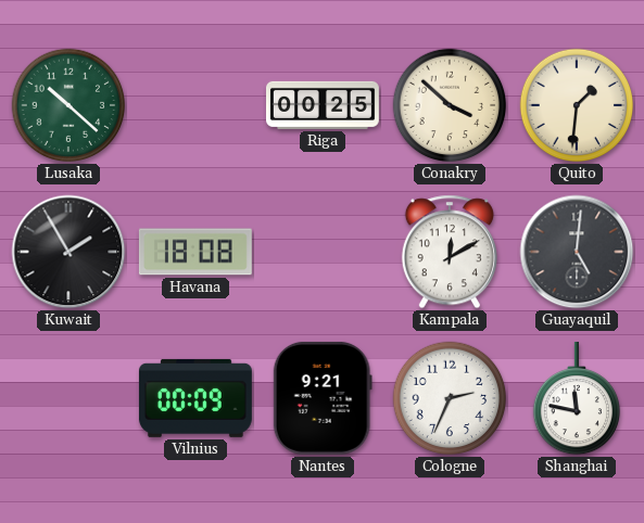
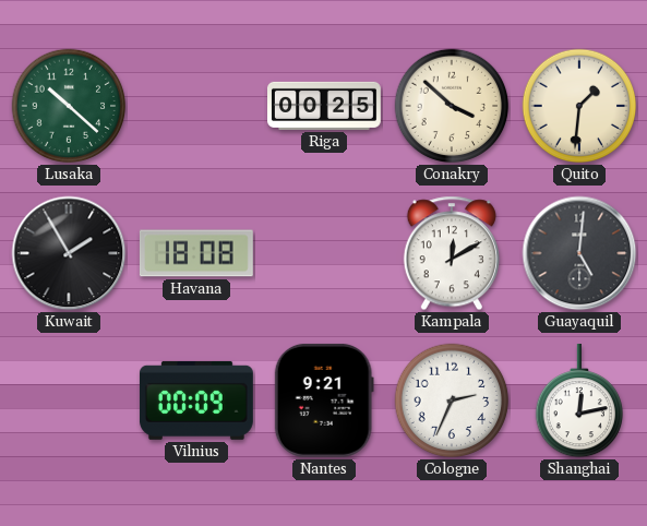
Shanghai: 11:47 -> 12:13
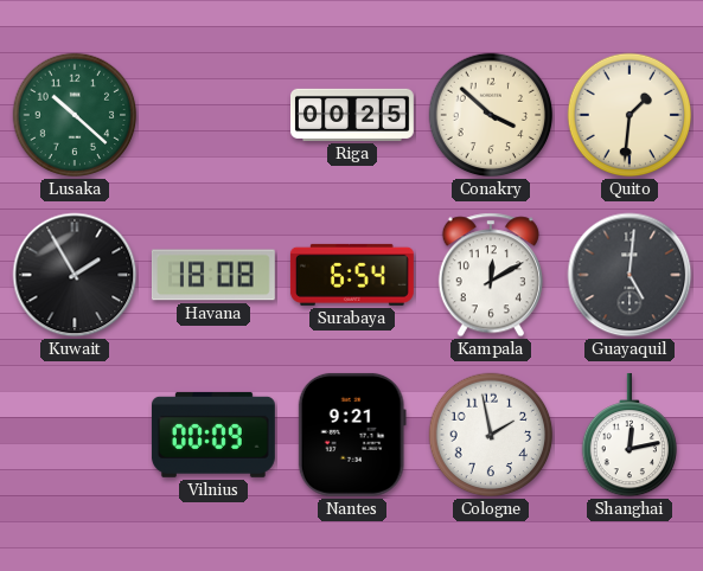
Surabaya: none -> 6:54
Cologne: 2:34 -> 1:58
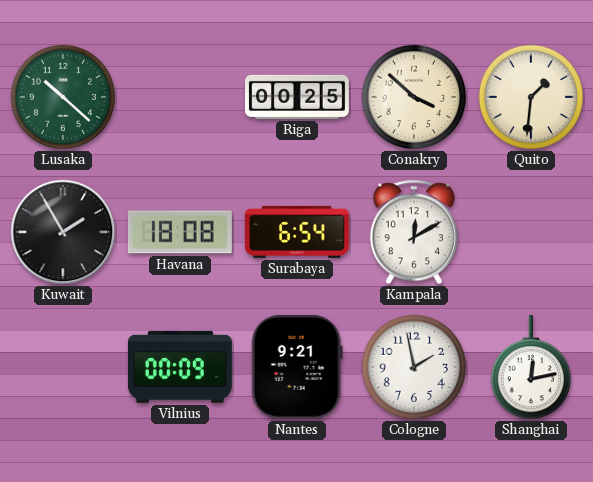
Guayaquil: 5:01 -> none
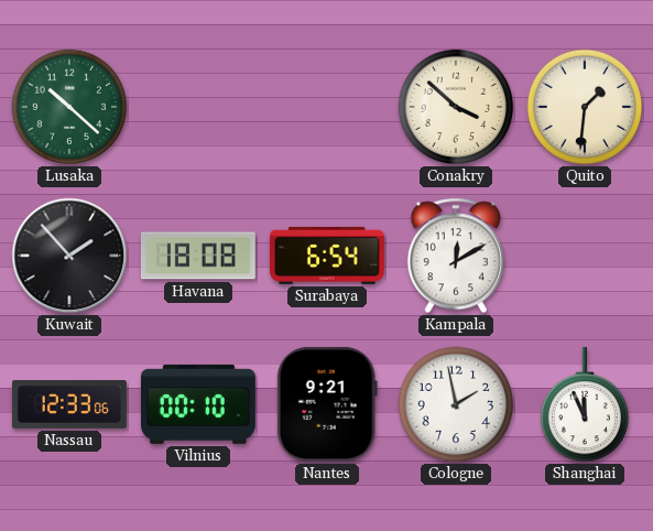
Riga: 00:25 -> none
Kuwait: 1:55 -> 1:53
Nassau: none -> 12:33
Vilnius: 00:09 -> 00:10
Shanghai: 12:13 -> 11:56
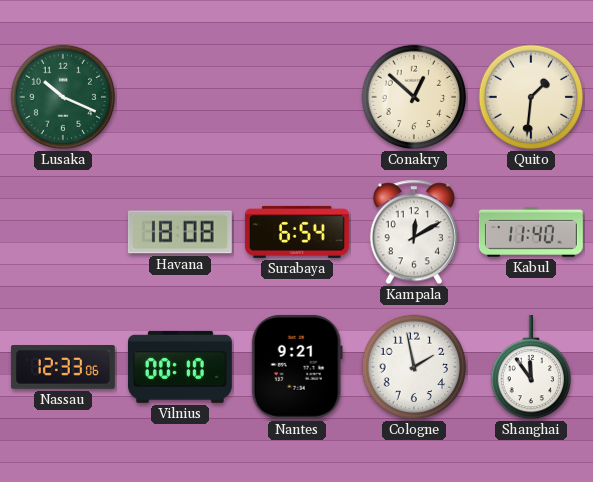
Lusaka: 10:22 -> 10:19
Conakry: 3:52 -> 12:52
Kuwait: 1:53 -> none
Kabul: none -> 11:40
Shanghai: 11:56 -> 11:54
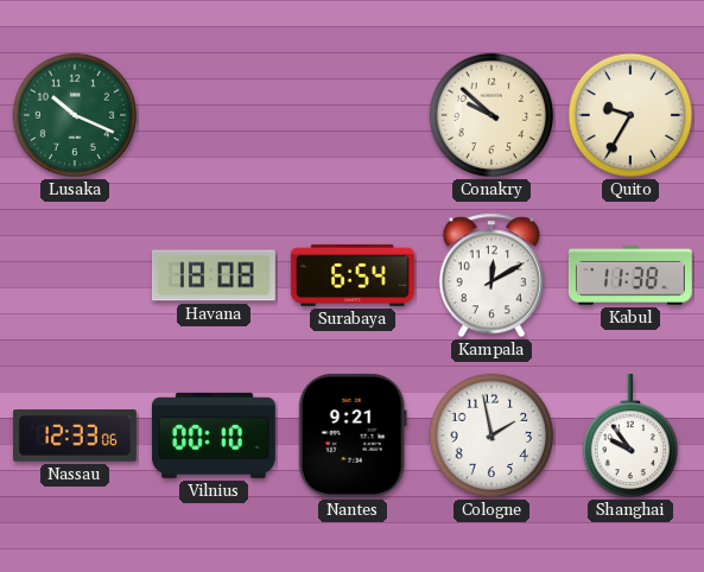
Conakry: 12:52 -> 9:52
Quito: 1:31 -> 9:35
Kabul: 11:40 -> 11:38
Shanghai: 11:54 -> 9:54
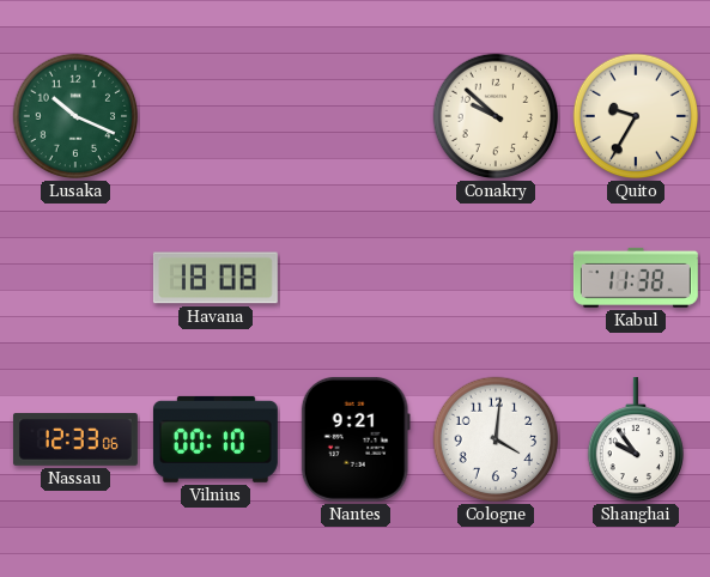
Surabaya: 6:54 -> none
Kampala: 12:10 -> none
Cologne: 1:58 -> 4:01
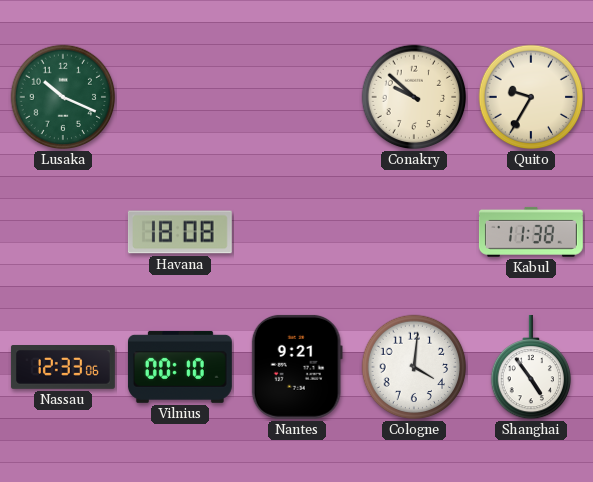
Shanghai: 9:54 -> 4:54
